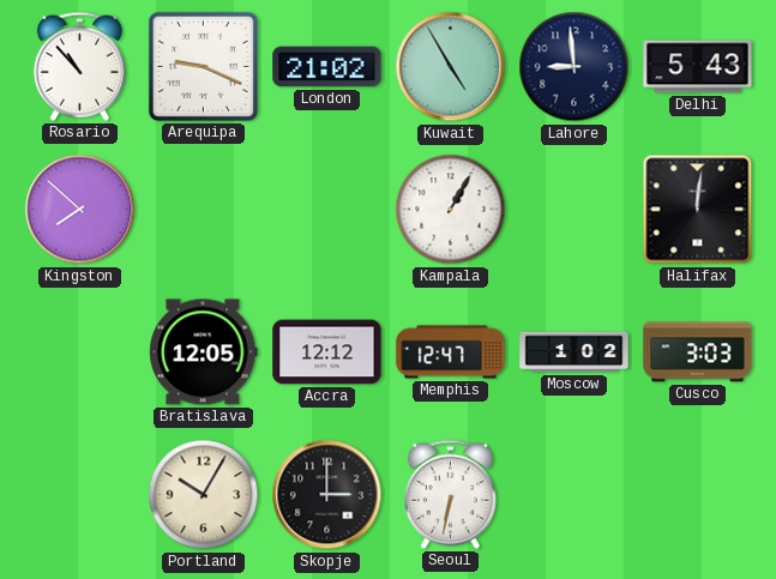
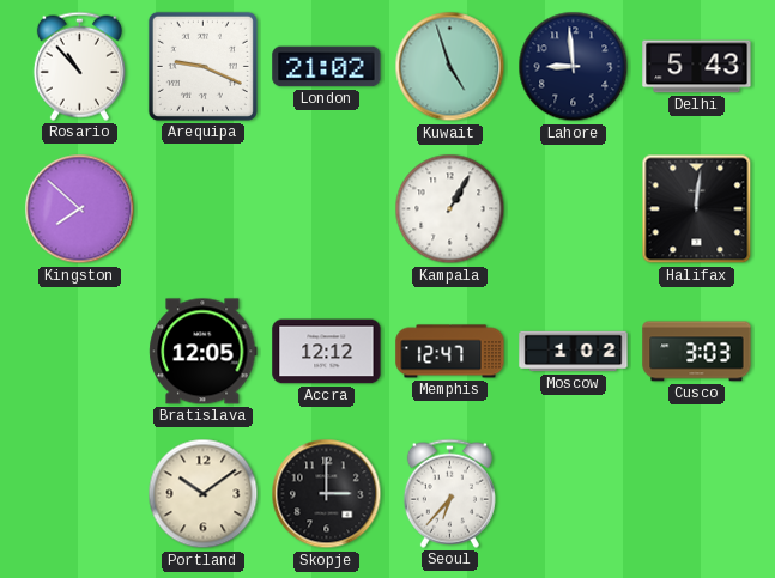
Kuwait: 4:55 -> 4:57
Portland: 10:05 -> 10:09
Seoul: 6:32 -> 6:37
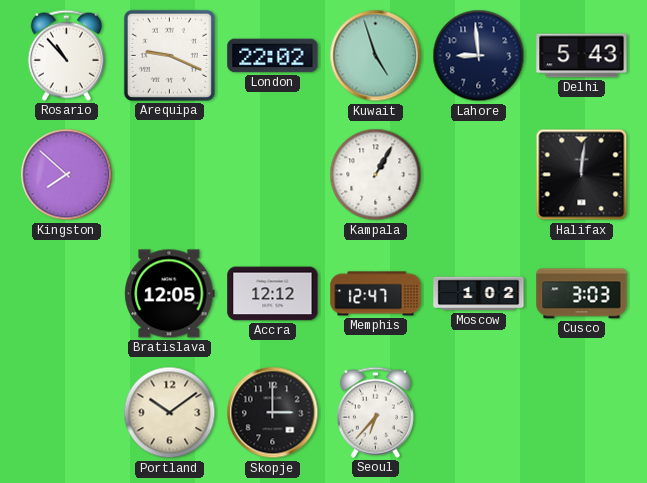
London: 21:02 -> 22:02
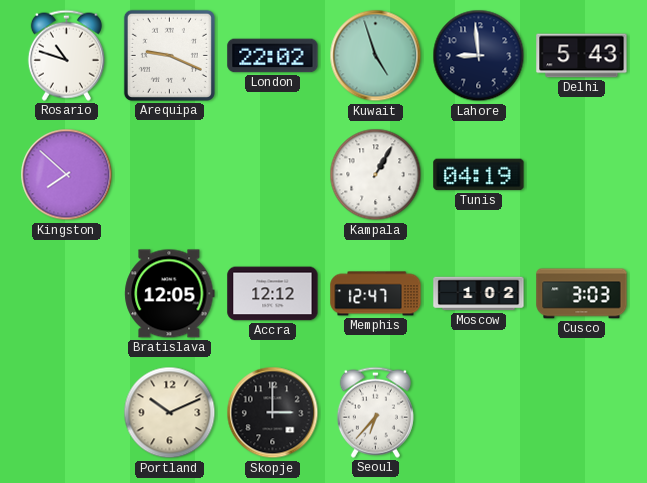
Rosario: 10:53 -> 10:48
Tunis: none -> 04:19
Halifax: 12:01 -> none
Portland: 10:09 -> 10:11
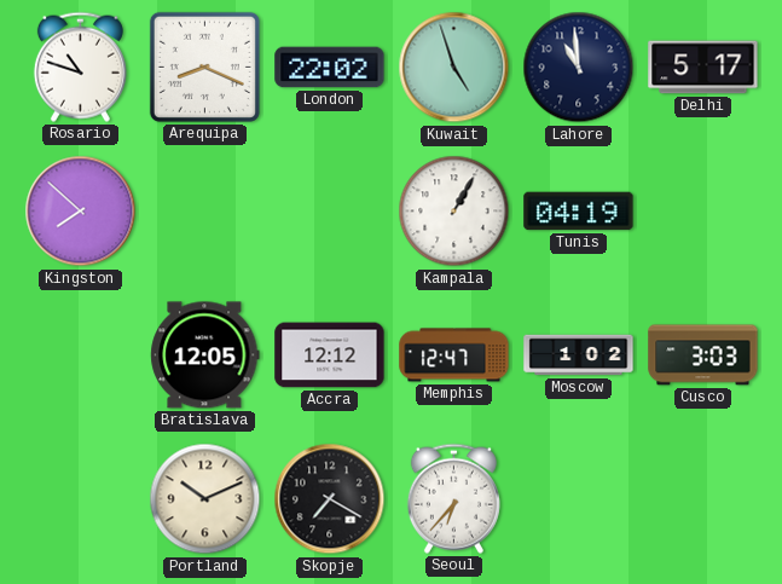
Arequipa: 9:19 -> 8:19
Lahore: 8:59 -> 10:59
Delhi: 5:43 -> 5:17
Skopje: 3:00 -> 7:20
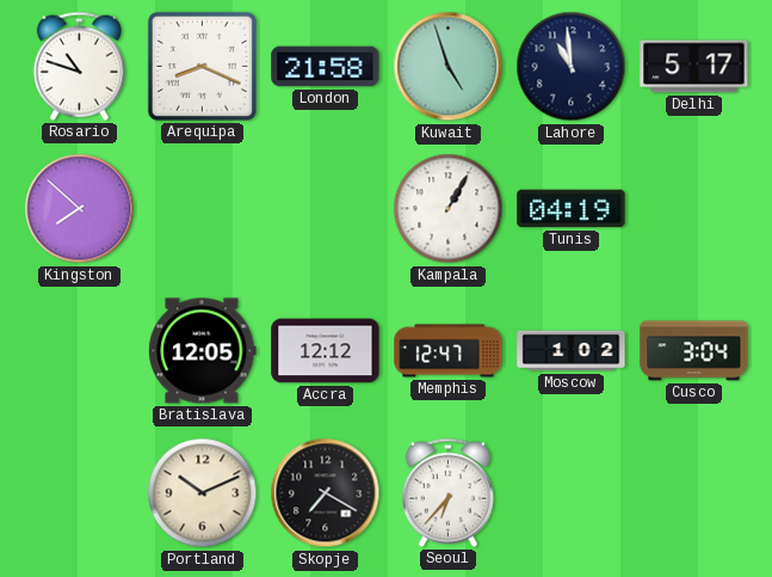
London: 22:02 -> 21:58
Cusco: 3:03 -> 3:04
